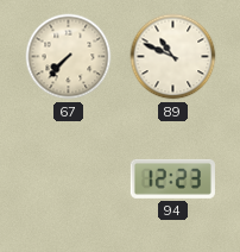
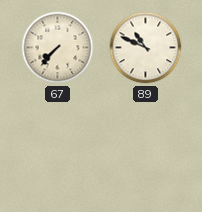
94: 12:23 -> none
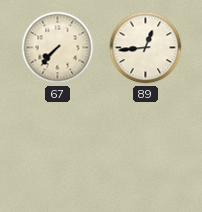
89: 10:49 -> 12:44
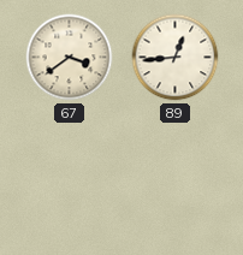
67: 7:37 -> 3:39
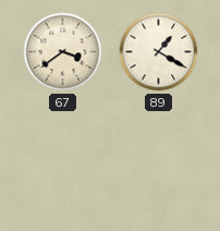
89: 12:44 -> 1:20
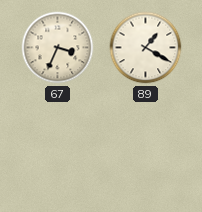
67: 3:39 -> 3:34
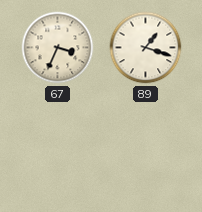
89: 1:20 -> 1:18
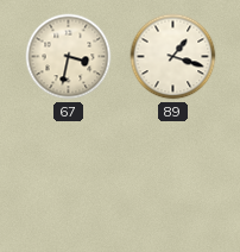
67: 3:34 -> 3:32
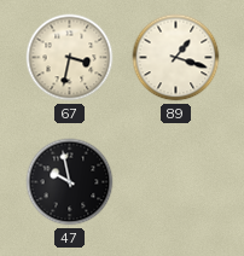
47: none -> 9:58
